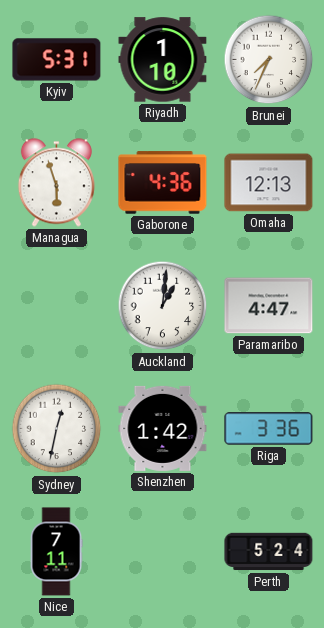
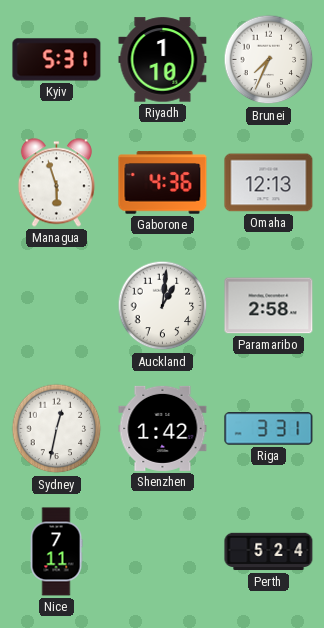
Paramaribo: 4:47 -> 2:58
Riga: 3:36 -> 3:31
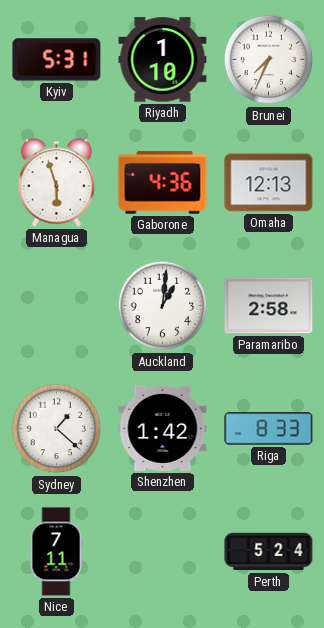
Sydney: 12:32 -> 1:22
Riga: 3:31 -> 8:33
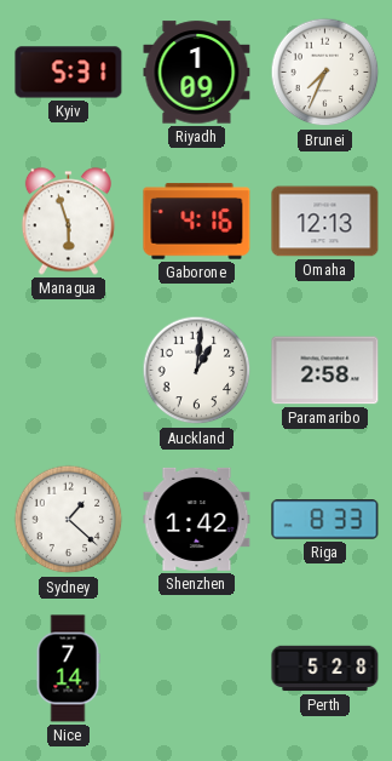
Riyadh: 1:10 -> 1:09
Gaborone: 4:36 -> 4:16
Nice: 7:11 -> 7:14
Perth: 5:24 -> 5:28
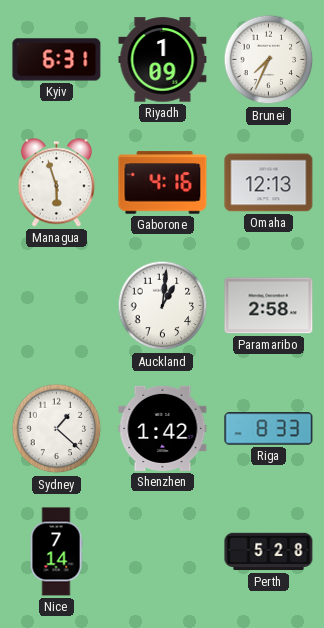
Kyiv: 5:31 -> 6:31
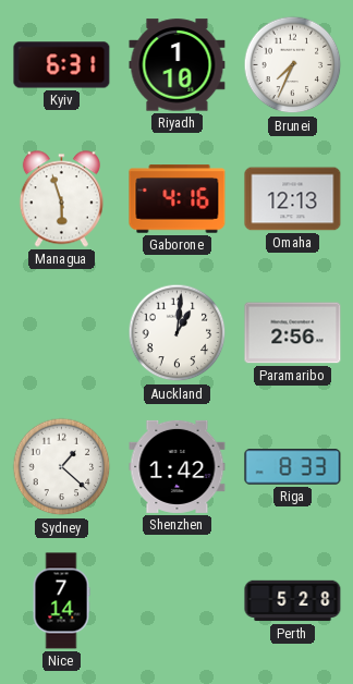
Riyadh: 1:09 -> 1:10
Paramaribo: 2:58 -> 2:56
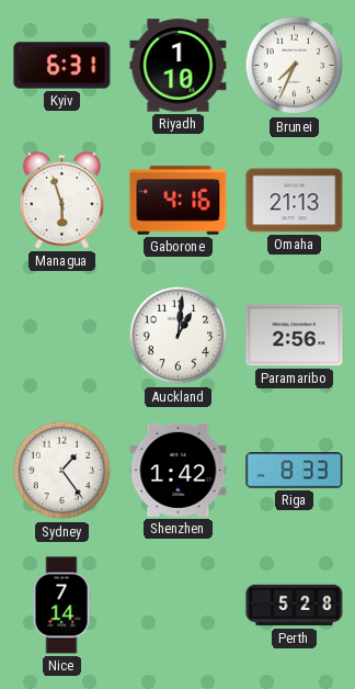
Omaha: 12:13 -> 21:13
Sydney: 1:22 -> 1:24
